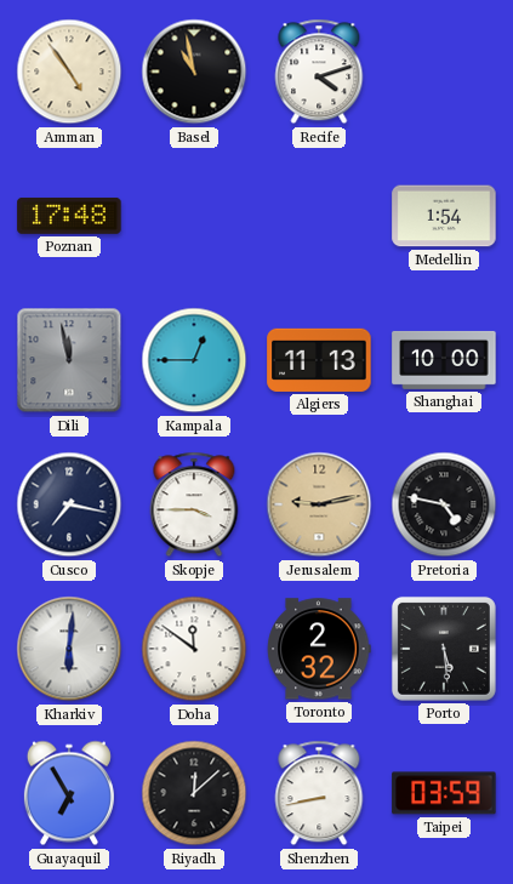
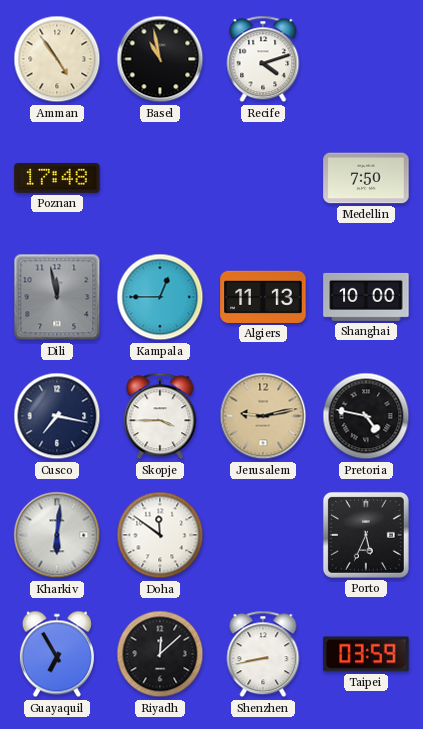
Medellin: 1:54 -> 7:50
Toronto: 2:32 -> none
Porto: 5:29 -> 5:34
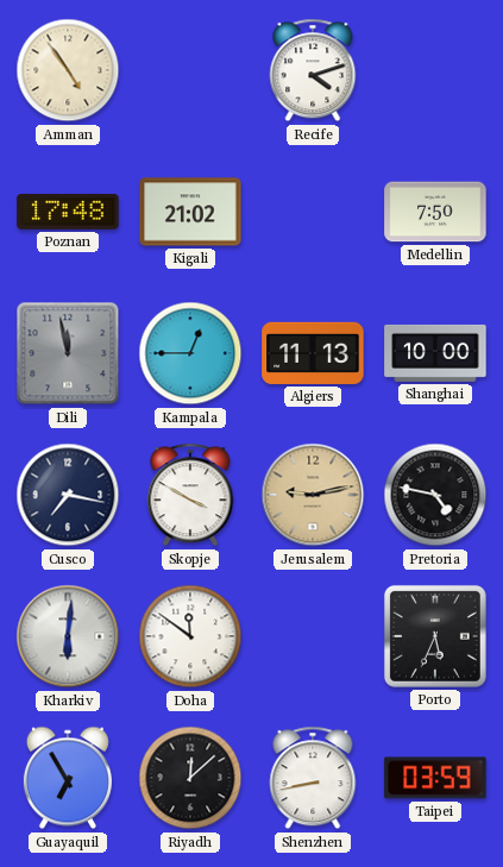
Basel: 10:58 -> none
Kigali: none -> 21:02
Skopje: 3:45 -> 3:50
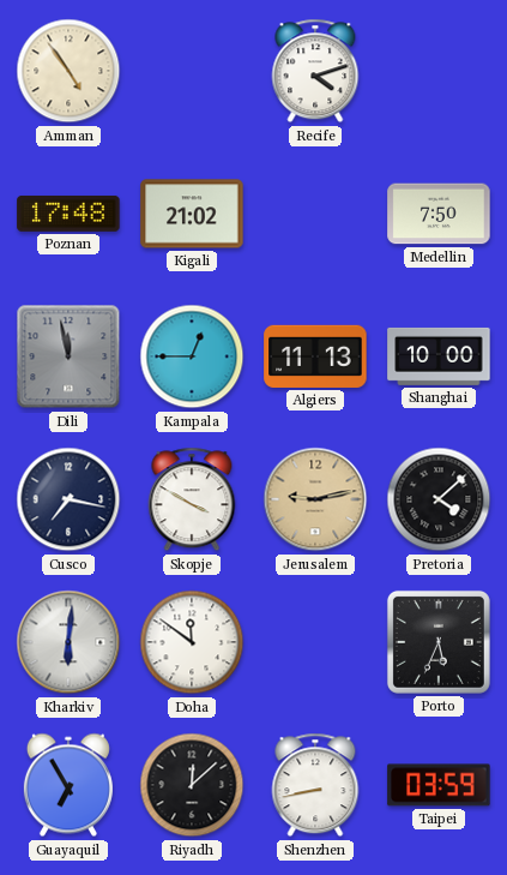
Pretoria: 4:47 -> 4:08
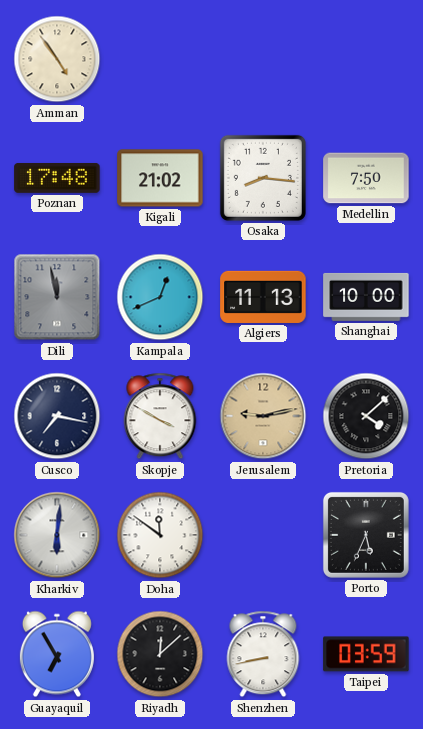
Recife: 4:12 -> none
Osaka: none -> 8:16
Kampala: 12:45 -> 12:41
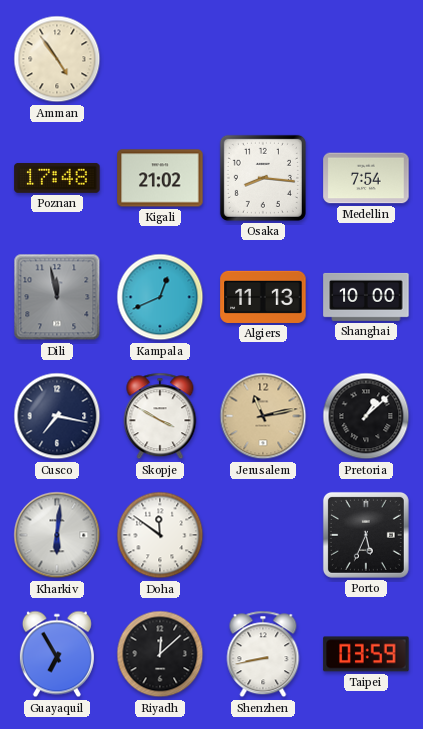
Medellin: 7:50 -> 7:54
Jerusalem: 9:13 -> 11:13
Pretoria: 4:08 -> 1:08
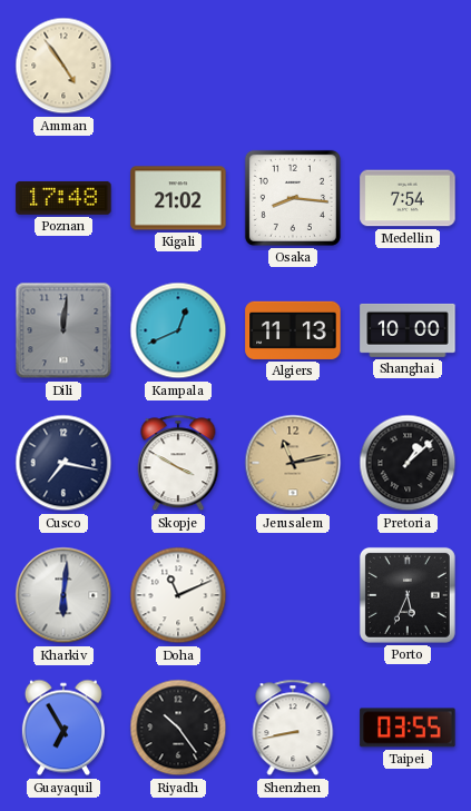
Dili: 11:58 -> 12:01
Doha: 11:51 -> 11:11
Riyadh: 12:08 -> 10:24
Taipei: 03:59 -> 03:55
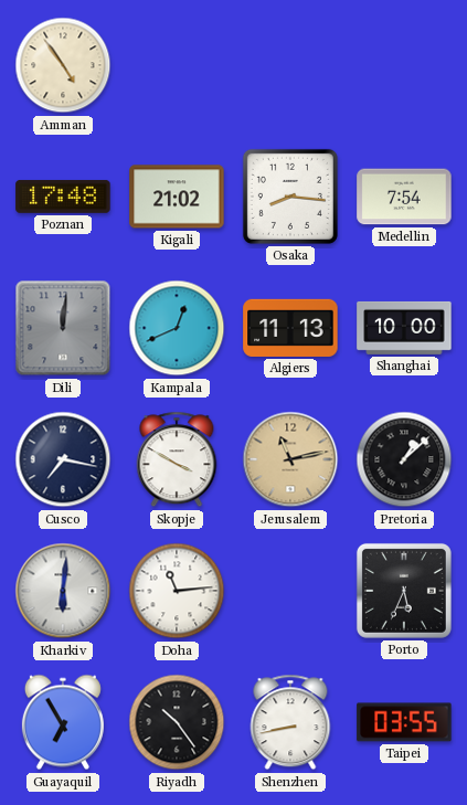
Doha: 11:11 -> 11:14
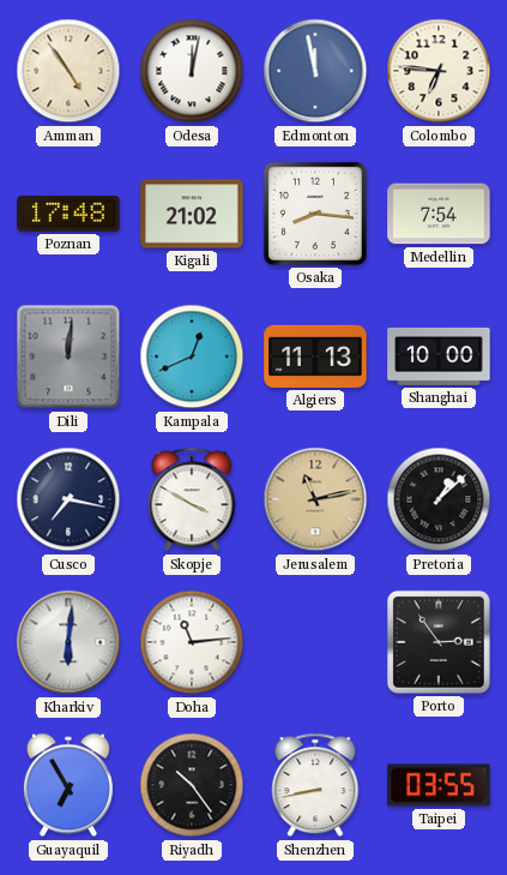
Odesa: none -> 12:02
Edmonton: none -> 11:58
Colombo: none -> 6:46
Porto: 5:34 -> 2:54
